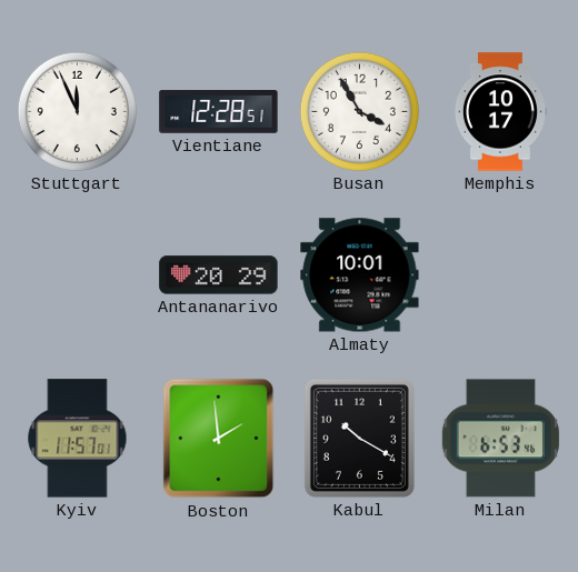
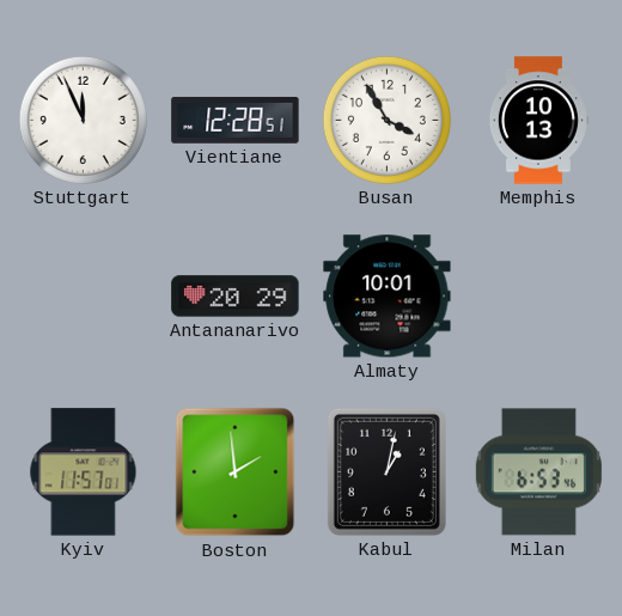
Memphis: 10:17 -> 10:13
Kabul: 10:20 -> 1:02
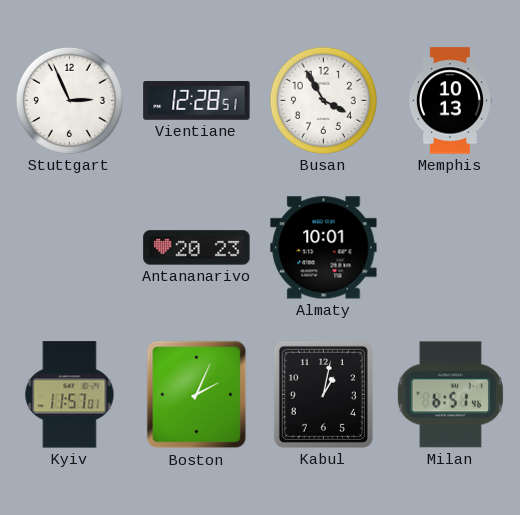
Stuttgart: 11:56 -> 2:56
Antananarivo: 20:29 -> 20:23
Boston: 1:59 -> 2:04
Milan: 6:53 -> 6:51
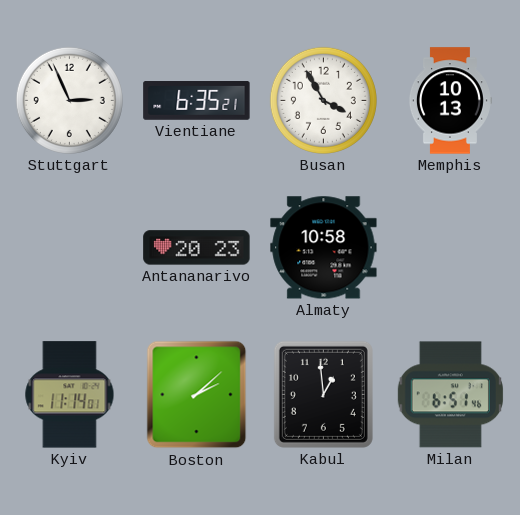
Vientiane: 12:28 -> 6:35
Almaty: 10:01 -> 10:58
Kyiv: 11:57 -> 11:14
Boston: 2:04 -> 2:08
Kabul: 1:02 -> 12:59
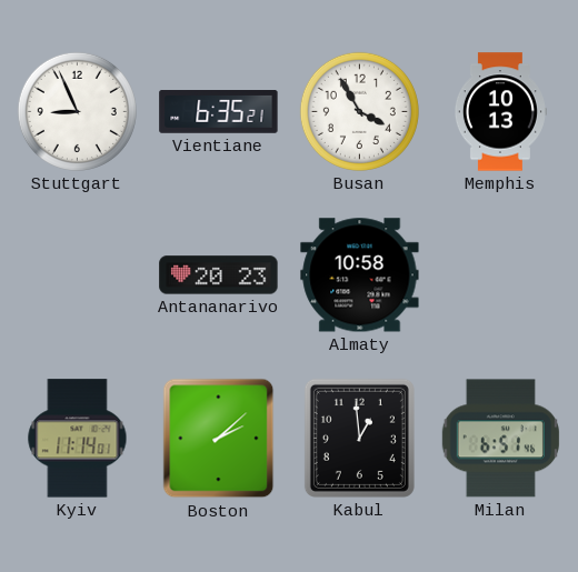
Stuttgart: 2:56 -> 8:56
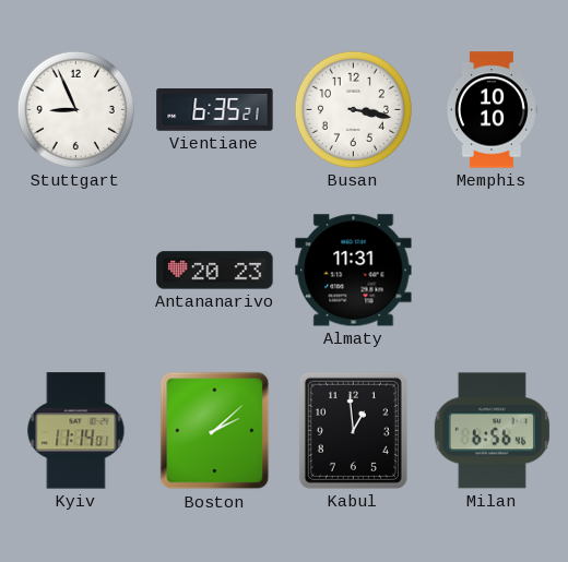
Busan: 3:55 -> 3:17
Memphis: 10:13 -> 10:10
Almaty: 10:58 -> 11:31
Milan: 6:51 -> 6:56
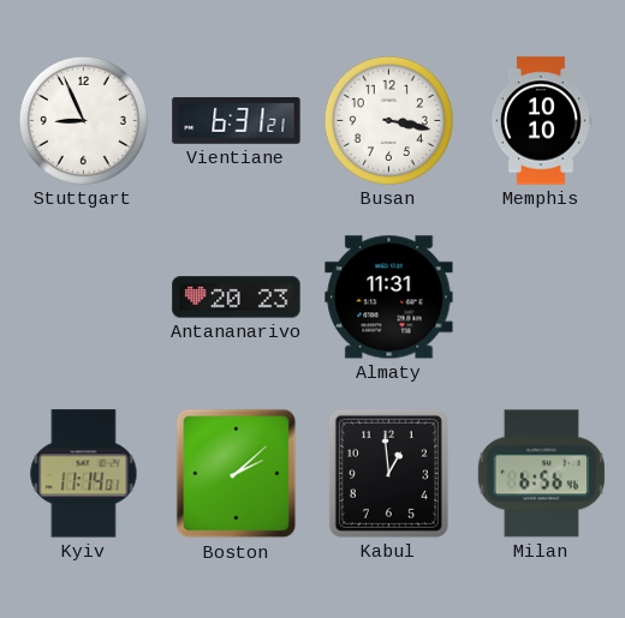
Vientiane: 6:35 -> 6:31
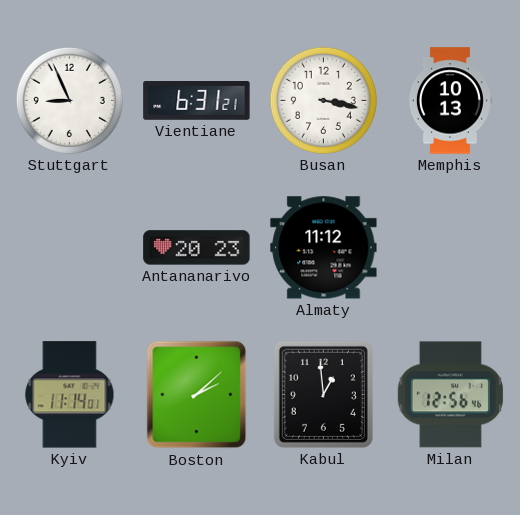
Memphis: 10:10 -> 10:13
Almaty: 11:31 -> 11:12
Milan: 6:56 -> 12:56
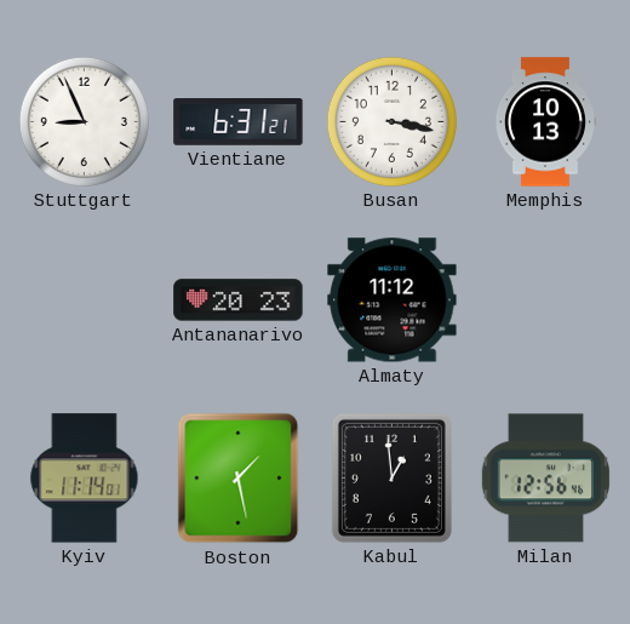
Boston: 2:08 -> 1:28
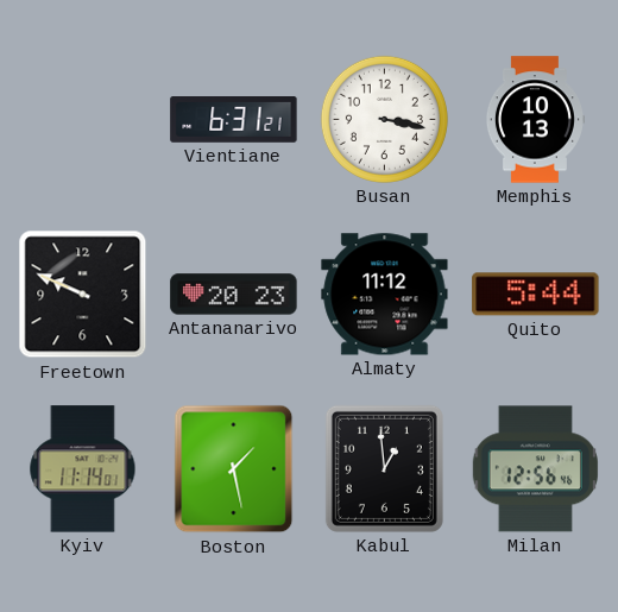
Stuttgart: 8:56 -> none
Freetown: none -> 9:49
Quito: none -> 5:44
